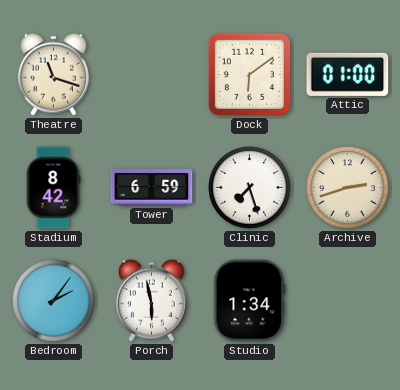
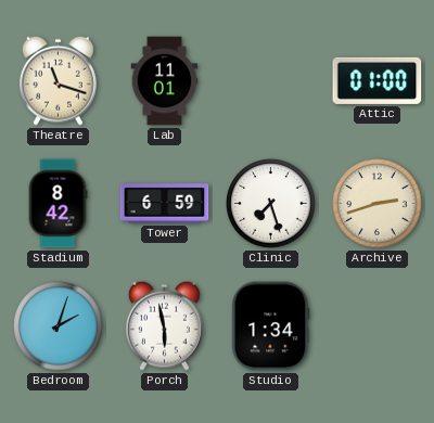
Lab: none -> 11:01
Dock: 6:09 -> none
Bedroom: 2:06 -> 2:03
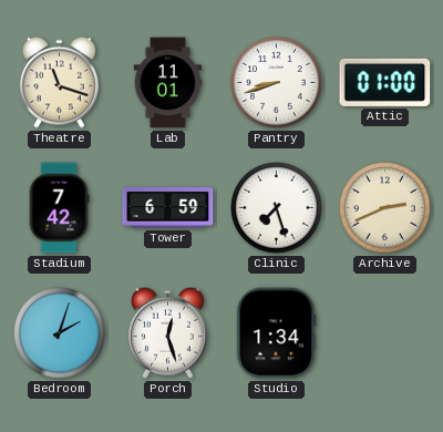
Pantry: none -> 8:42
Stadium: 8:42 -> 7:42
Archive: 2:42 -> 2:41
Porch: 5:58 -> 12:27
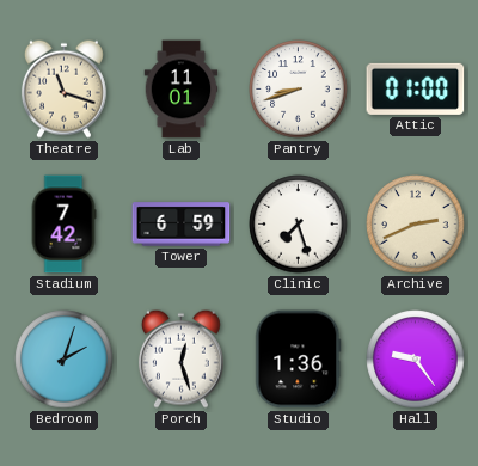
Studio: 1:34 -> 1:36
Hall: none -> 9:24
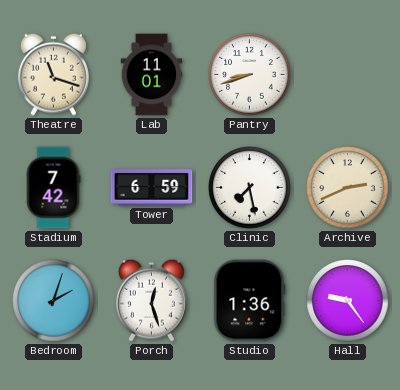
Attic: 01:00 -> none
Clinic: 7:27 -> 7:28
